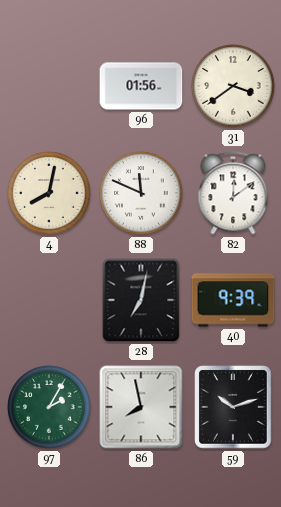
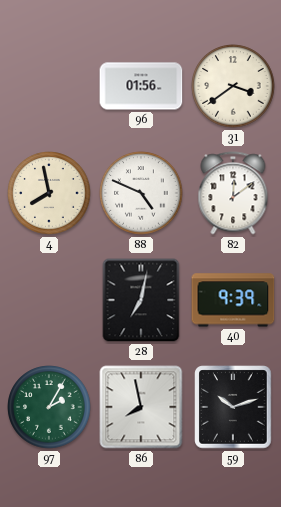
4: 8:02 -> 7:58
88: 11:49 -> 4:49
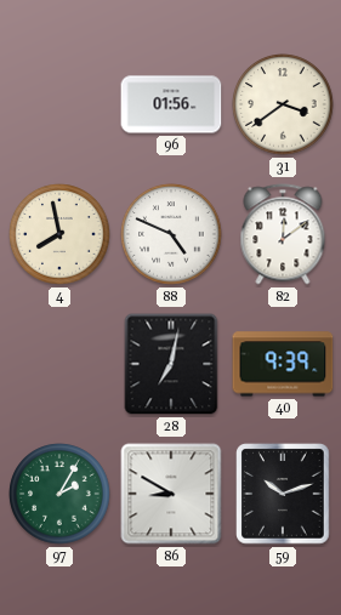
86: 7:58 -> 8:50
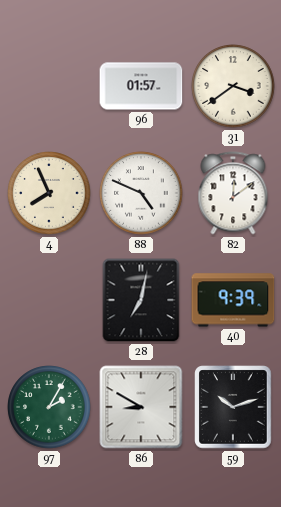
96: 01:56 -> 01:57
4: 7:58 -> 7:56
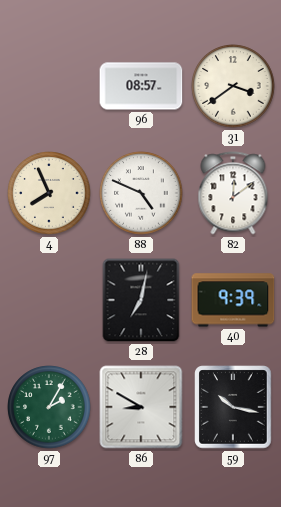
96: 01:57 -> 08:57
59: 10:12 -> 10:17
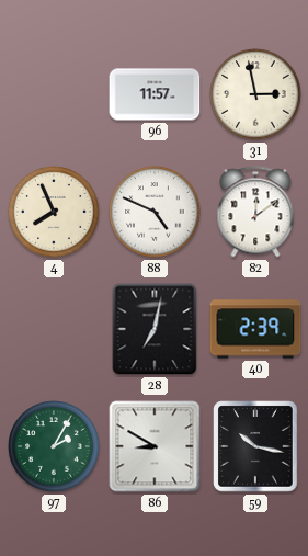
96: 08:57 -> 11:57
31: 3:39 -> 2:58
40: 9:39 -> 2:39
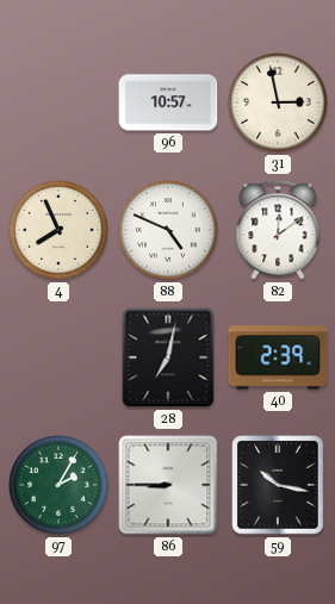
96: 11:57 -> 10:57
86: 8:50 -> 8:45
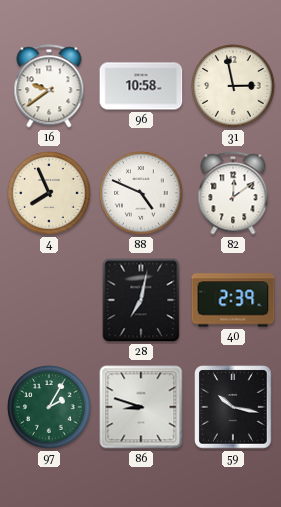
16: none -> 9:39
96: 10:57 -> 10:58
86: 8:45 -> 8:48
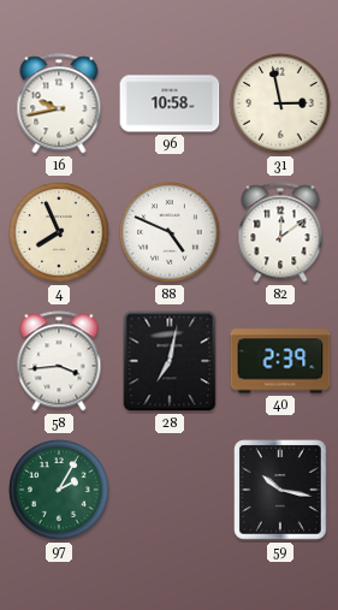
16: 9:39 -> 9:43
58: none -> 3:44
86: 8:48 -> none
